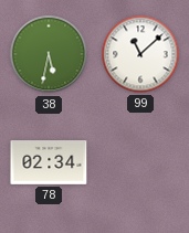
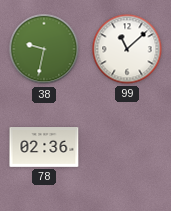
38: 5:32 -> 9:32
78: 02:34 -> 02:36
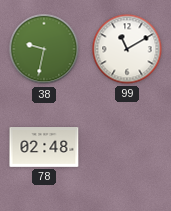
99: 11:08 -> 11:10
78: 02:36 -> 02:48
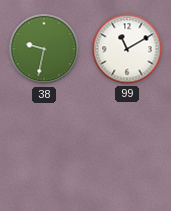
78: 02:48 -> none
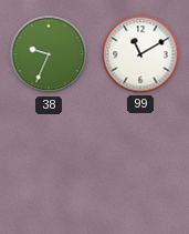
38: 9:32 -> 9:34
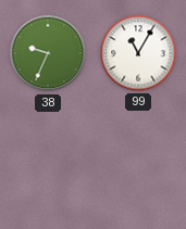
99: 11:10 -> 11:05
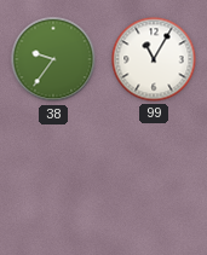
38: 9:34 -> 9:36
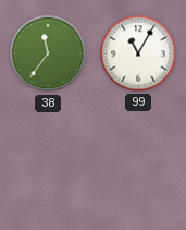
38: 9:36 -> 11:36
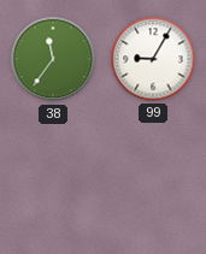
99: 11:05 -> 9:05
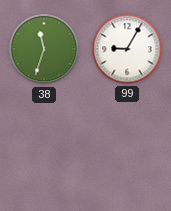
38: 11:36 -> 11:33
